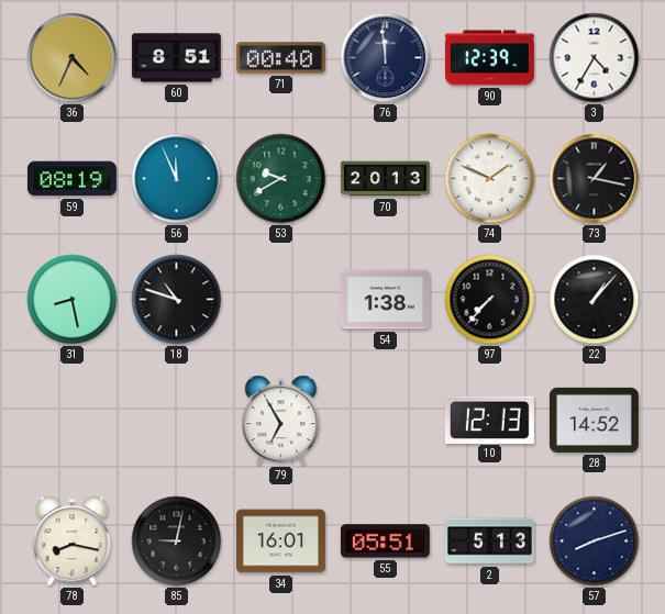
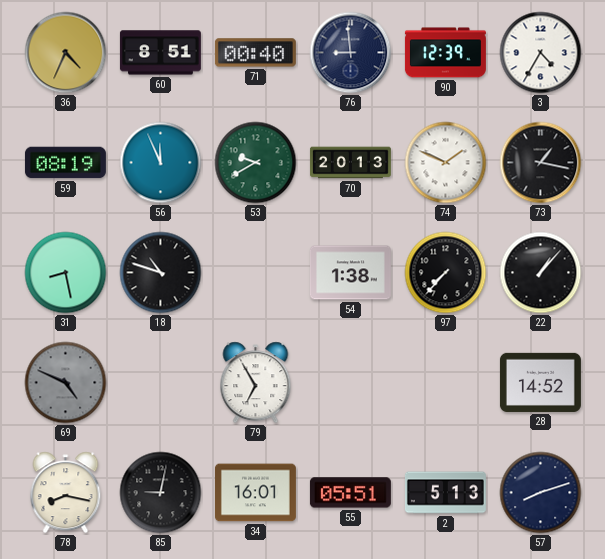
76: 11:59 -> 8:59
69: none -> 4:49
10: 12:13 -> none
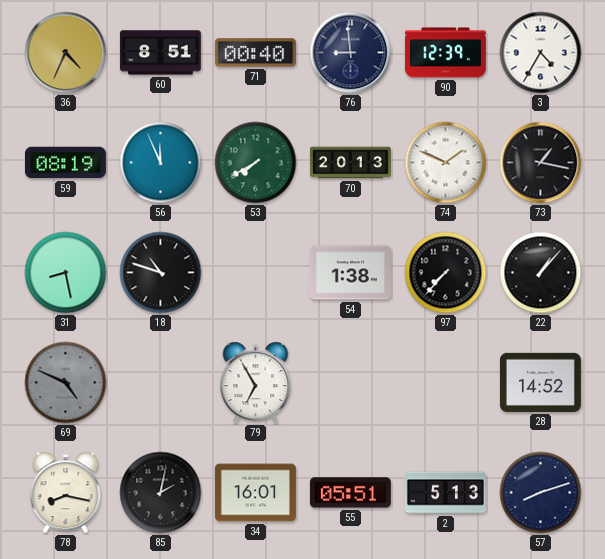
53: 9:40 -> 7:40
85: 9:02 -> 2:02
